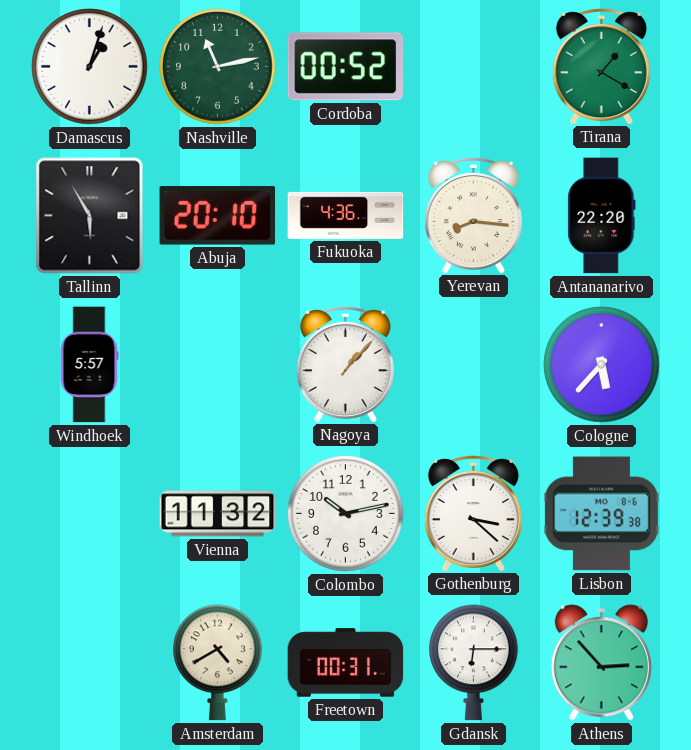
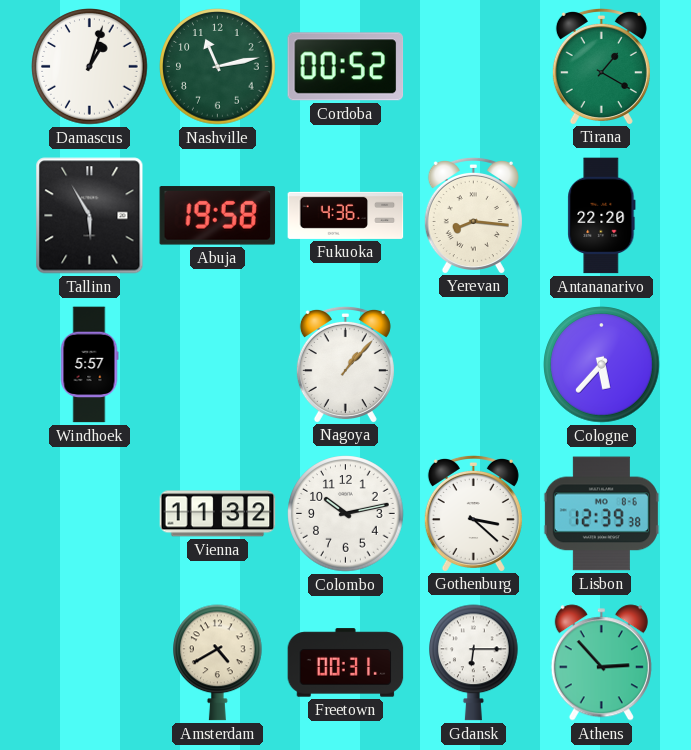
Abuja: 20:10 -> 19:58
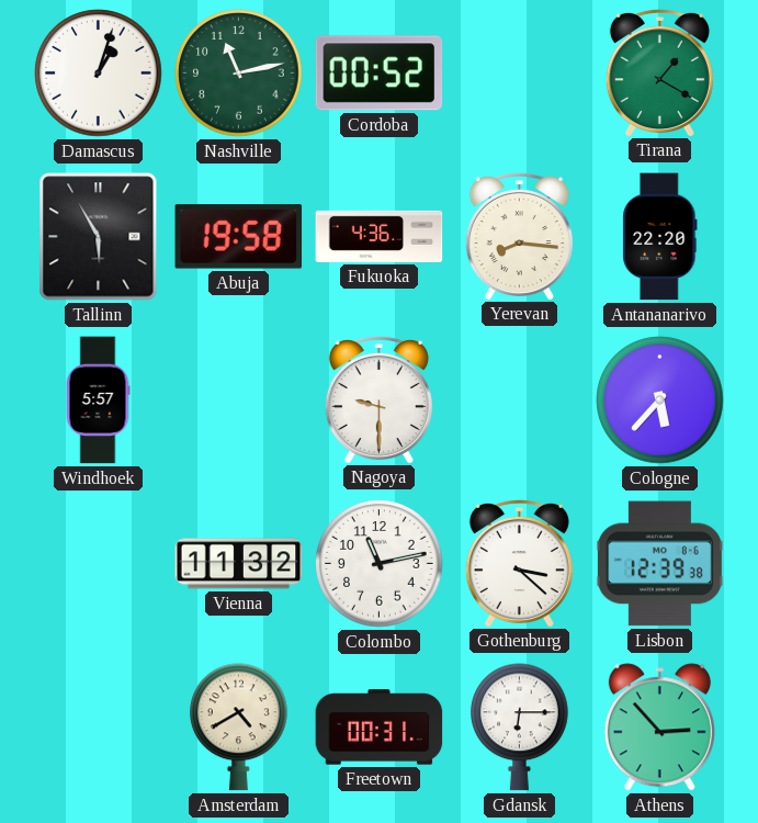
Nagoya: 1:07 -> 9:30
Colombo: 10:13 -> 11:13
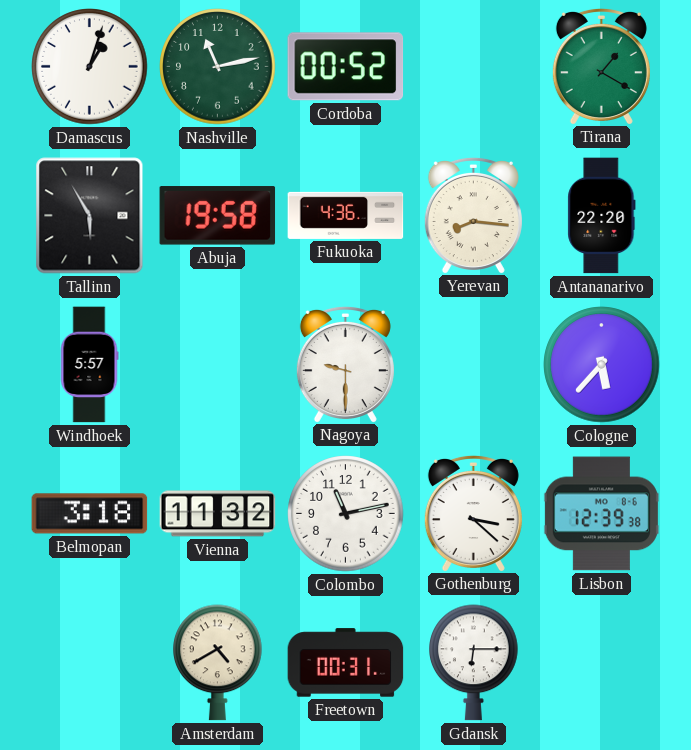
Belmopan: none -> 3:18
Athens: 2:53 -> none
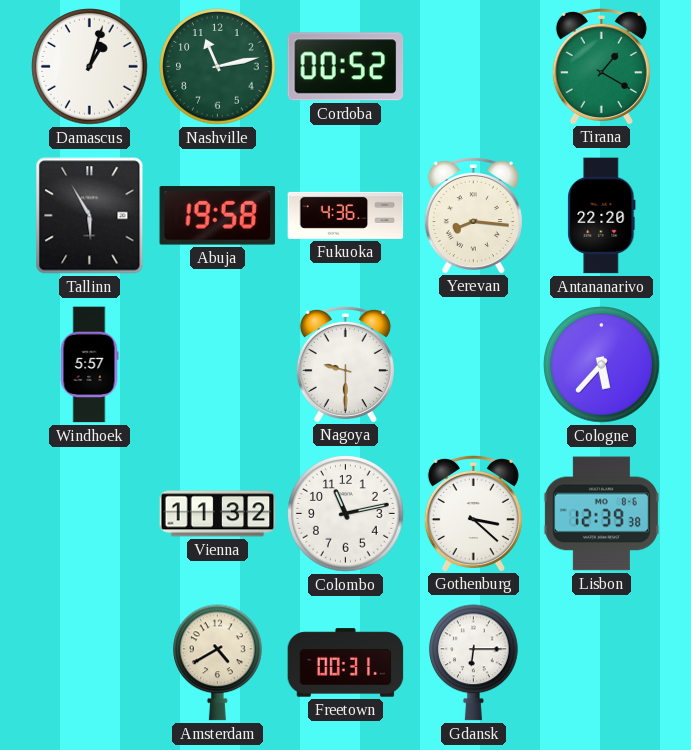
Belmopan: 3:18 -> none
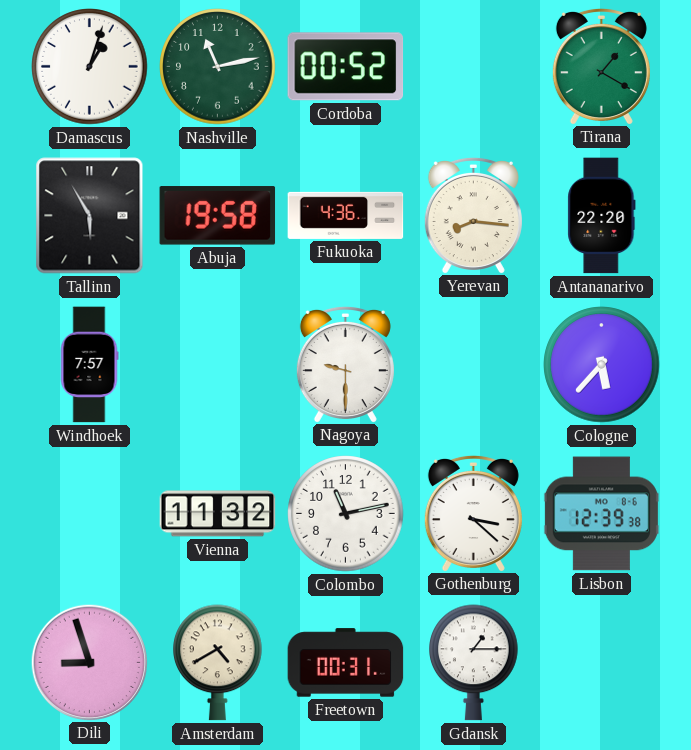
Windhoek: 5:57 -> 7:57
Dili: none -> 8:57
Gdansk: 6:15 -> 1:15
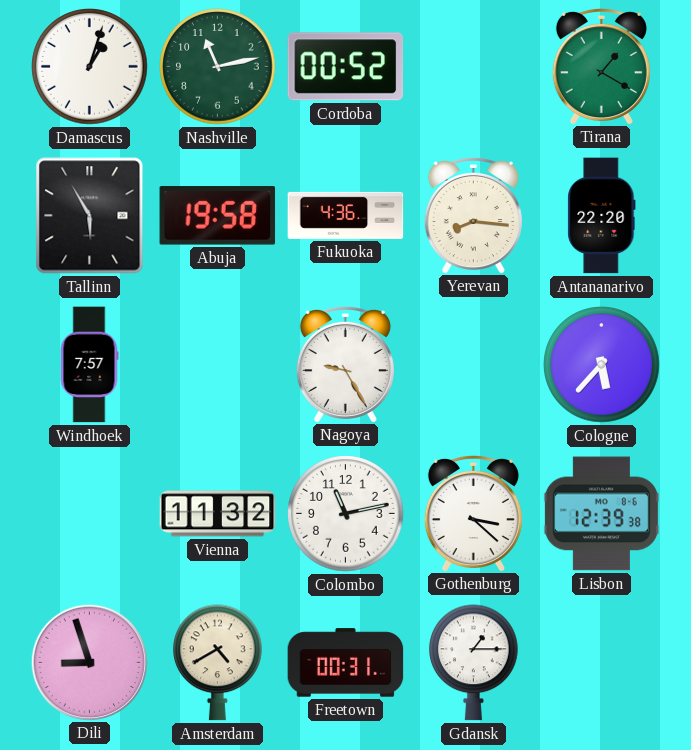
Nagoya: 9:30 -> 9:25
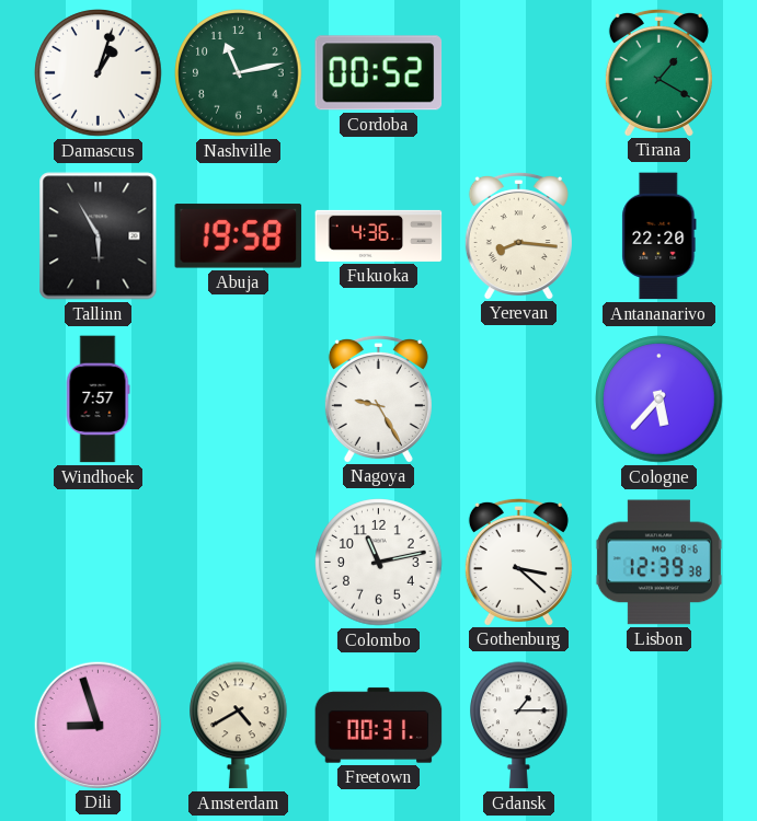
Vienna: 11:32 -> none
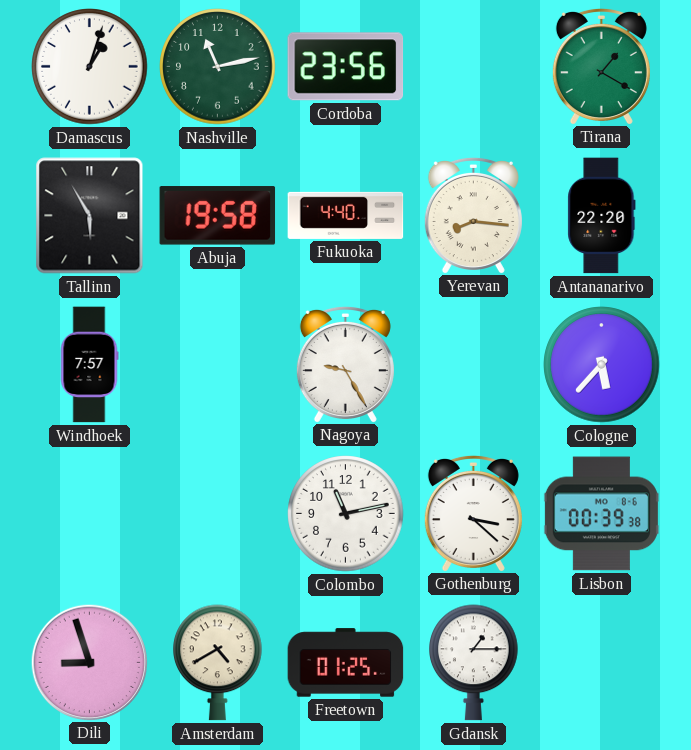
Cordoba: 00:52 -> 23:56
Fukuoka: 4:36 -> 4:40
Lisbon: 12:39 -> 00:39
Freetown: 00:31 -> 01:25
